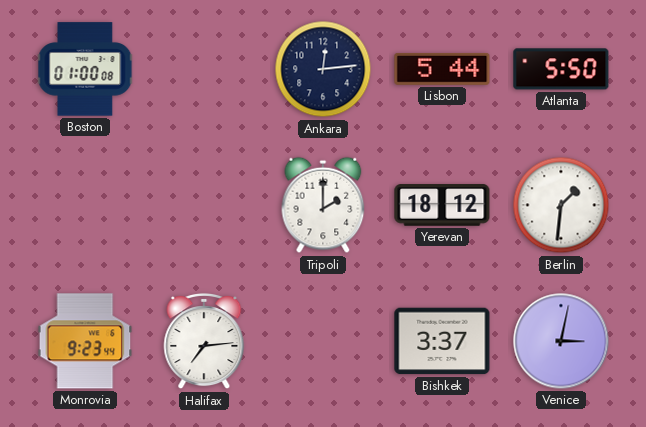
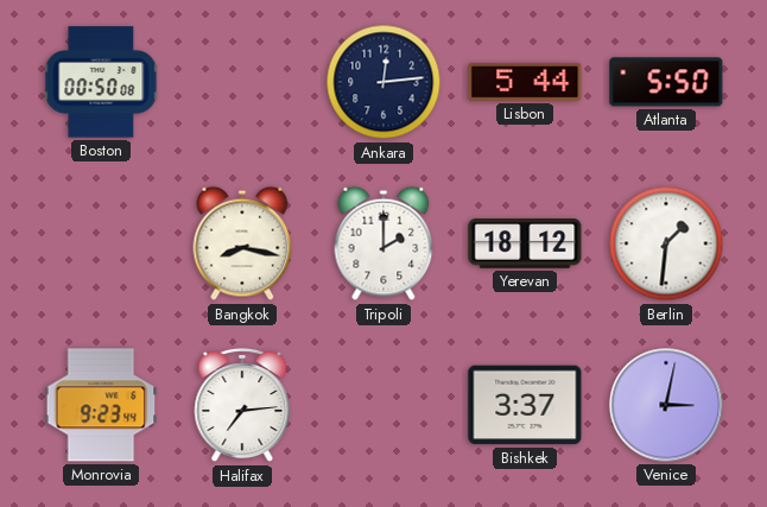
Boston: 01:00 -> 00:50
Bangkok: none -> 8:17
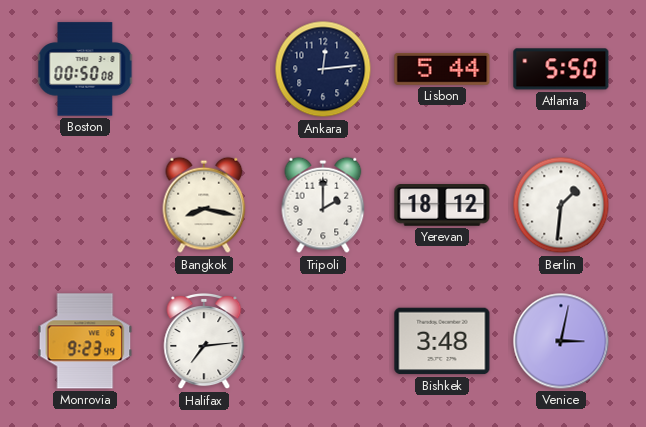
Bishkek: 3:37 -> 3:48
